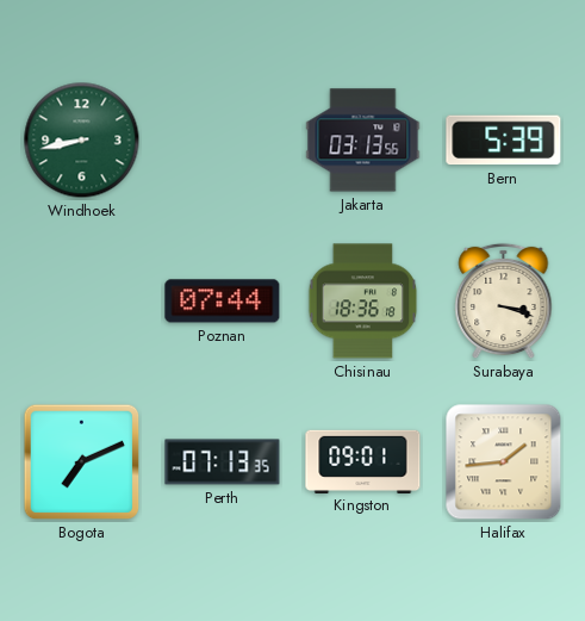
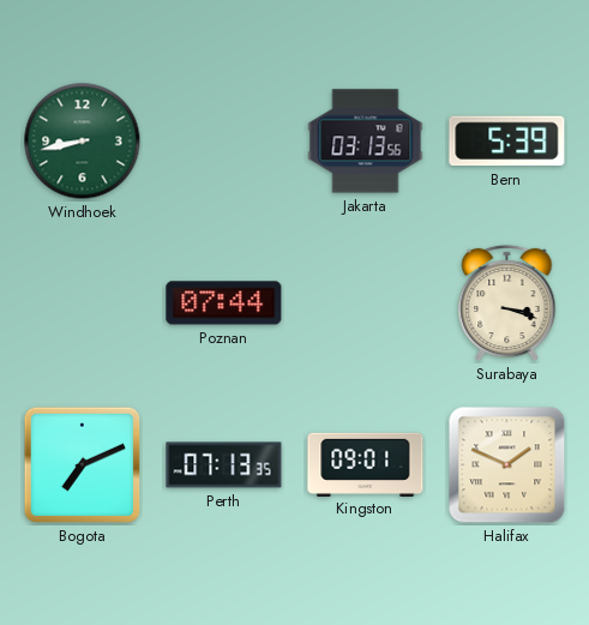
Chisinau: 18:36 -> none
Halifax: 1:44 -> 1:49
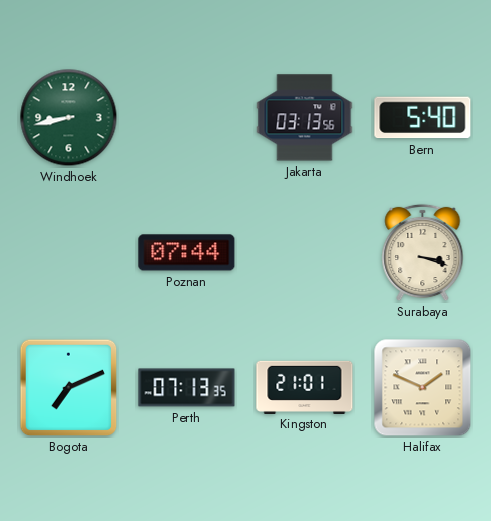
Bern: 5:39 -> 5:40
Kingston: 09:01 -> 21:01
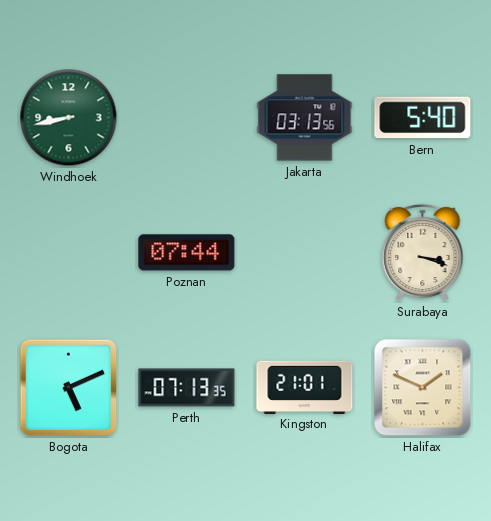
Bogota: 7:11 -> 5:11
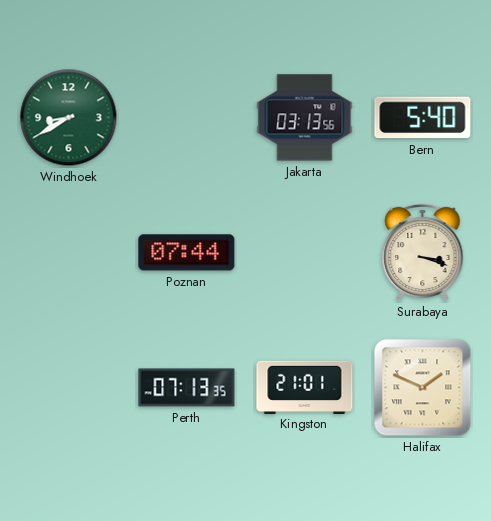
Windhoek: 8:43 -> 8:40
Bogota: 5:11 -> none
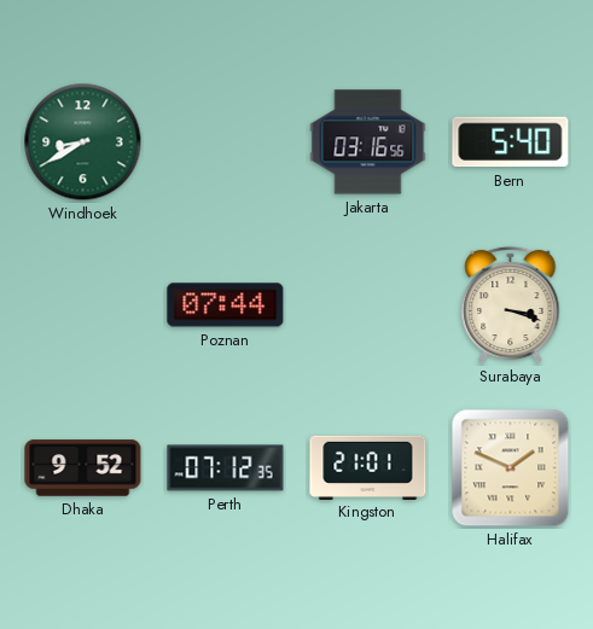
Jakarta: 03:13 -> 03:16
Dhaka: none -> 9:52
Perth: 07:13 -> 07:12
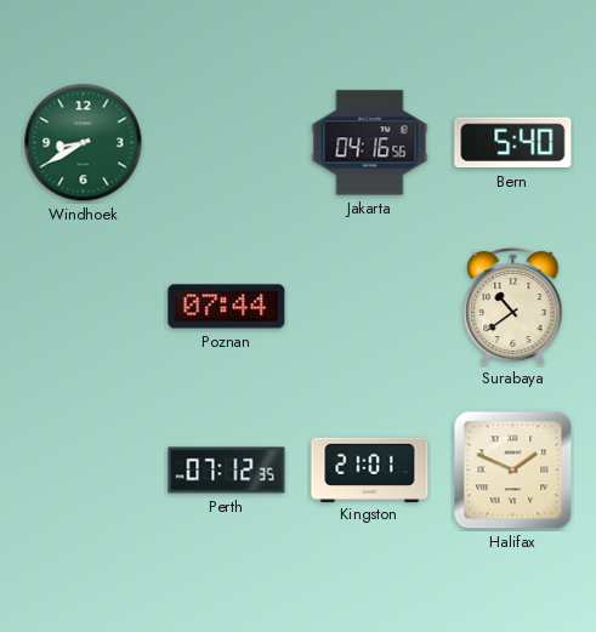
Jakarta: 03:16 -> 04:16
Surabaya: 3:18 -> 10:39
Dhaka: 9:52 -> none
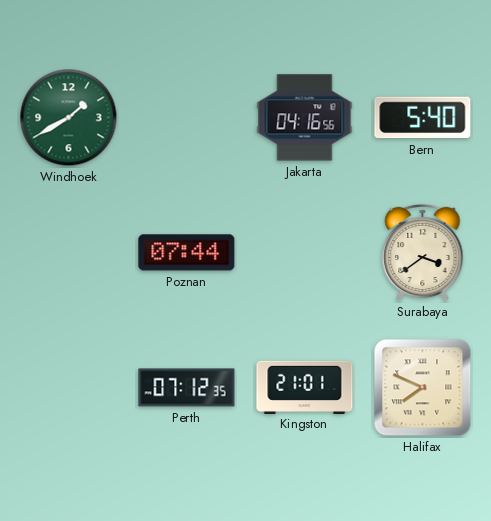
Windhoek: 8:40 -> 1:40
Surabaya: 10:39 -> 3:39
Halifax: 1:49 -> 7:49
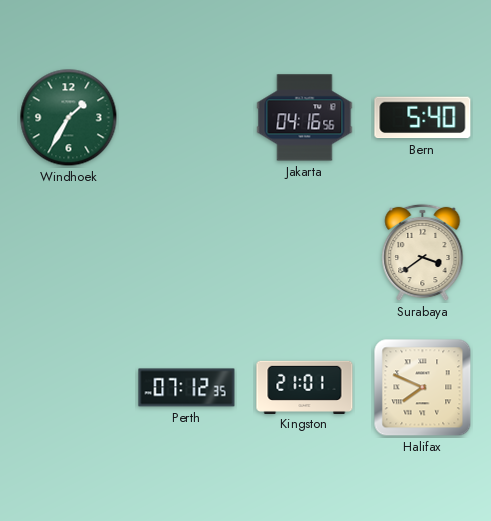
Windhoek: 1:40 -> 1:35
Poznan: 07:44 -> none
